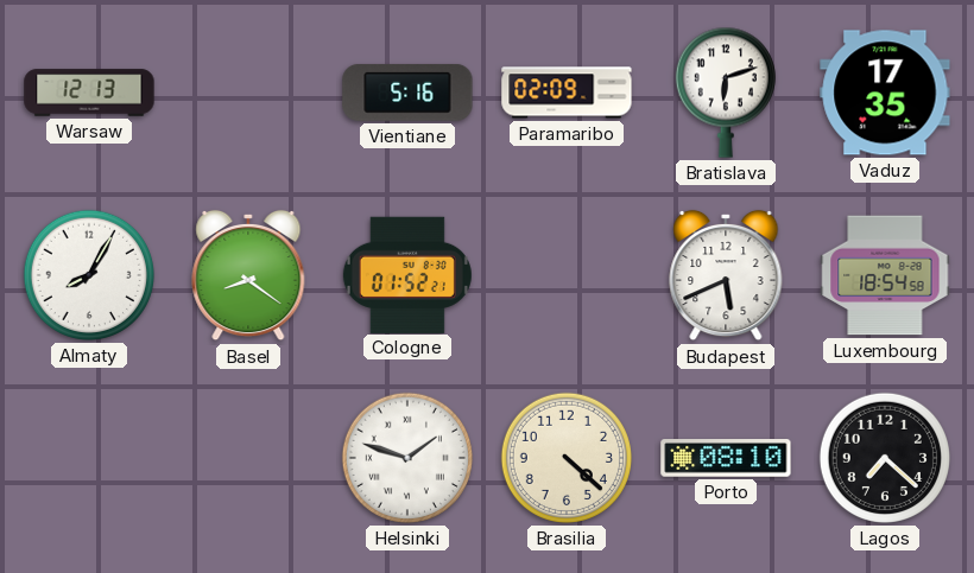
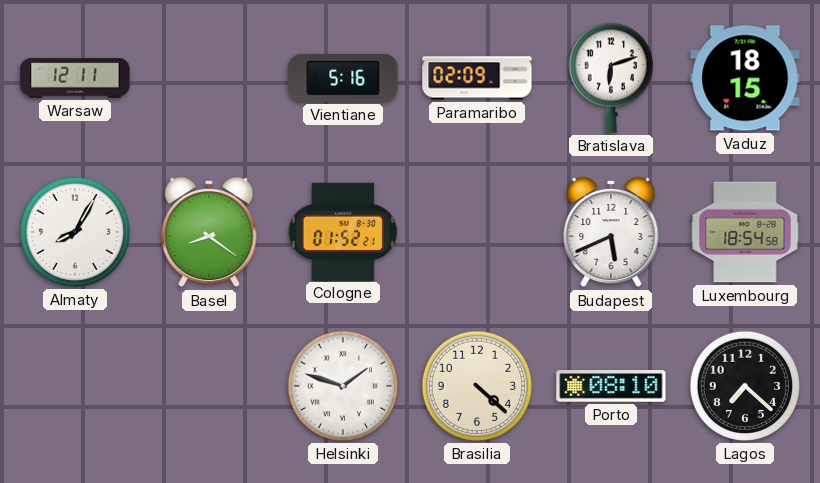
Warsaw: 12:13 -> 12:11
Vaduz: 17:35 -> 18:15
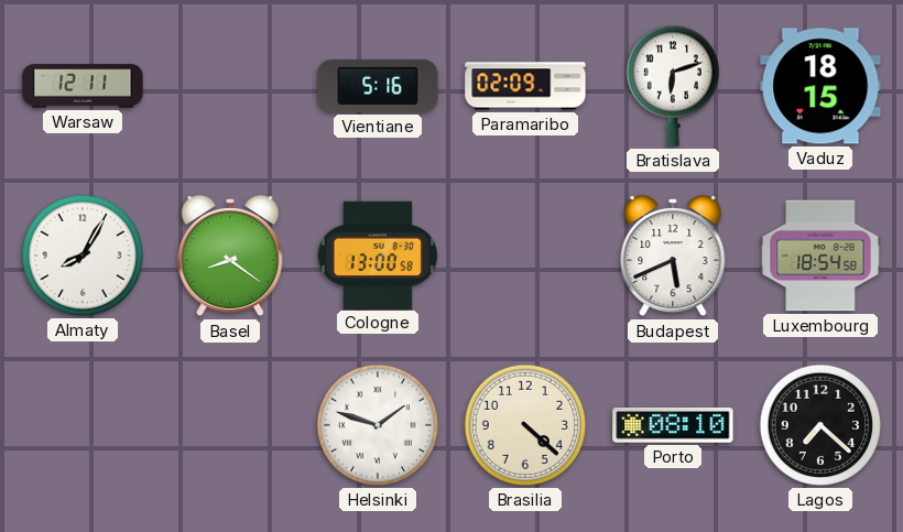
Cologne: 01:52 -> 13:00
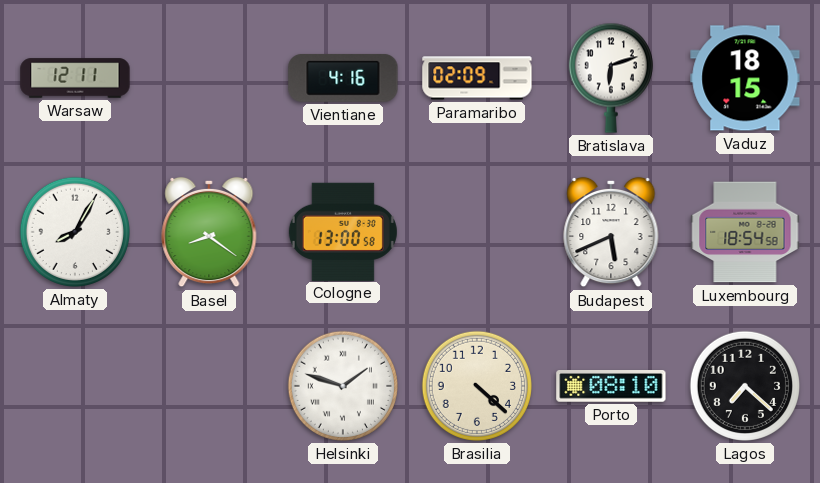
Vientiane: 5:16 -> 4:16
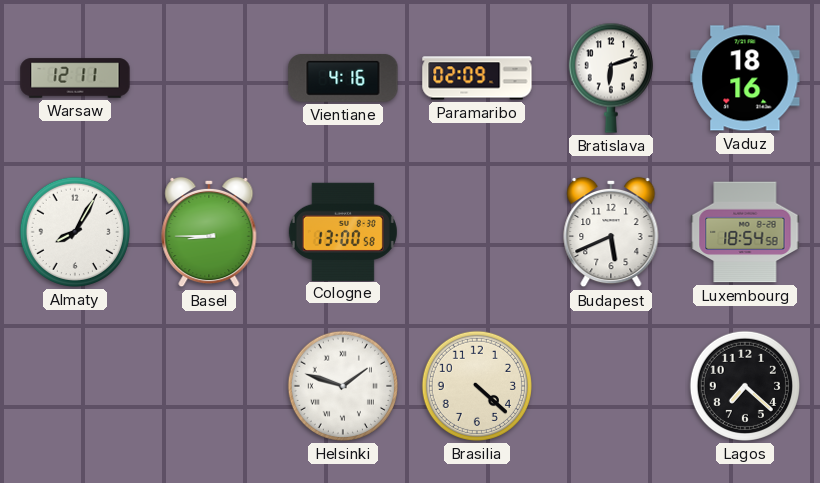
Vaduz: 18:15 -> 18:16
Basel: 8:21 -> 8:45
Porto: 08:10 -> none
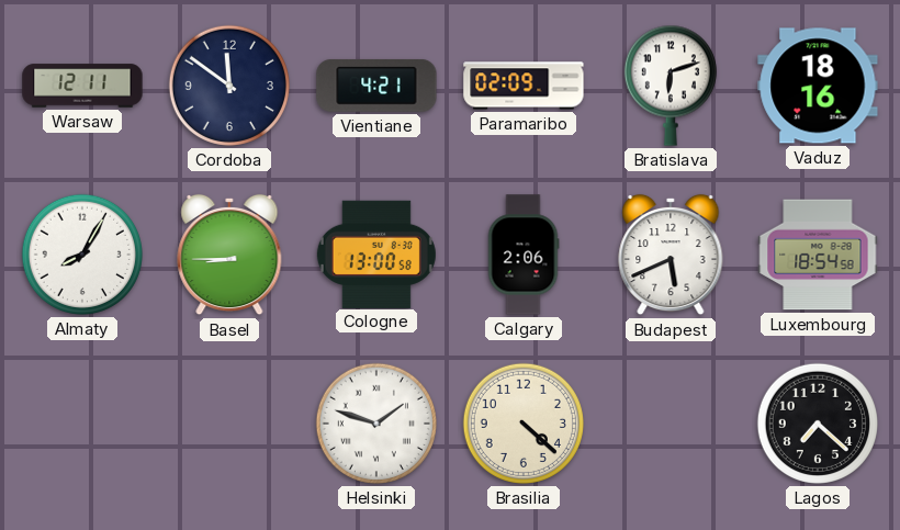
Cordoba: none -> 11:51
Vientiane: 4:16 -> 4:21
Calgary: none -> 2:06
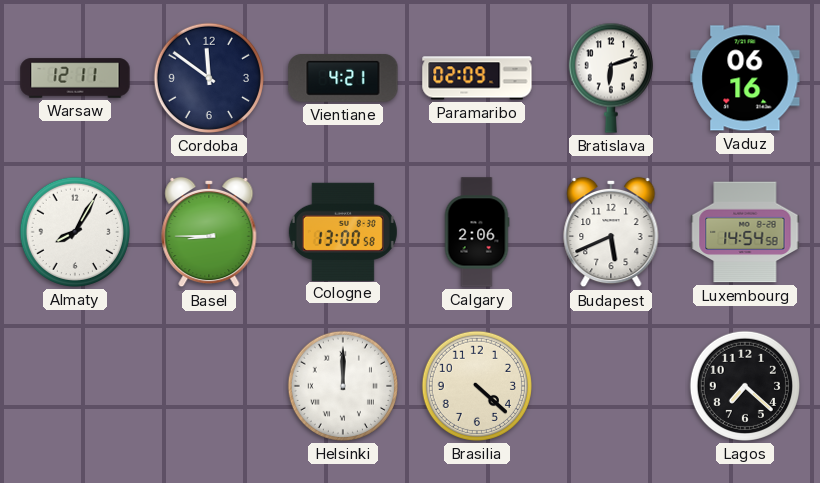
Vaduz: 18:16 -> 06:16
Luxembourg: 18:54 -> 14:54
Helsinki: 1:48 -> 12:00
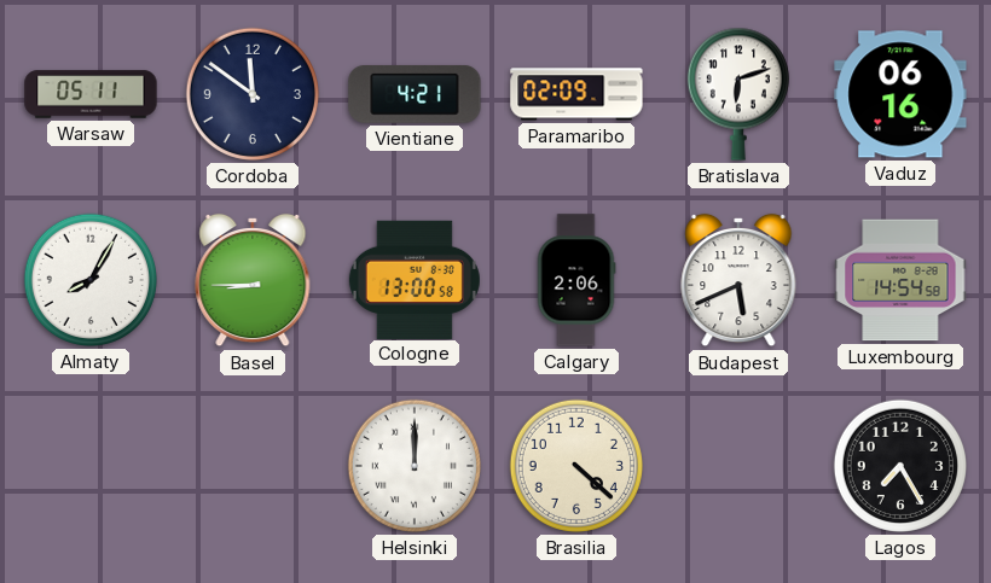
Warsaw: 12:11 -> 05:11
Lagos: 7:22 -> 7:25
